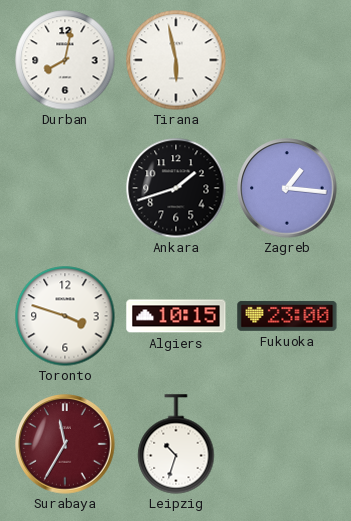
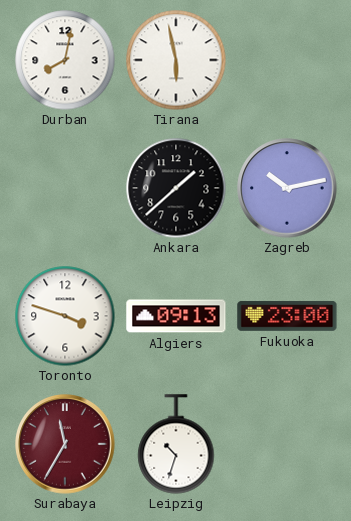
Ankara: 1:42 -> 1:38
Zagreb: 1:16 -> 10:13
Algiers: 10:15 -> 09:13
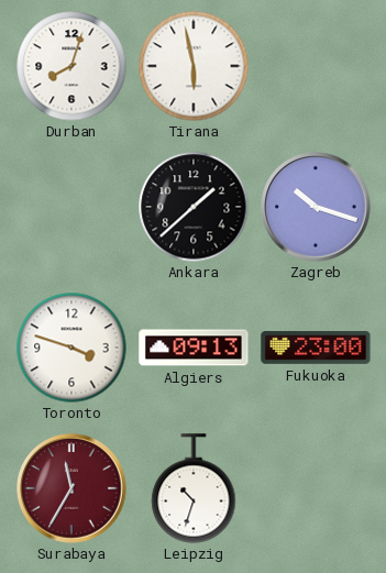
Durban: 8:02 -> 8:03
Zagreb: 10:13 -> 10:18
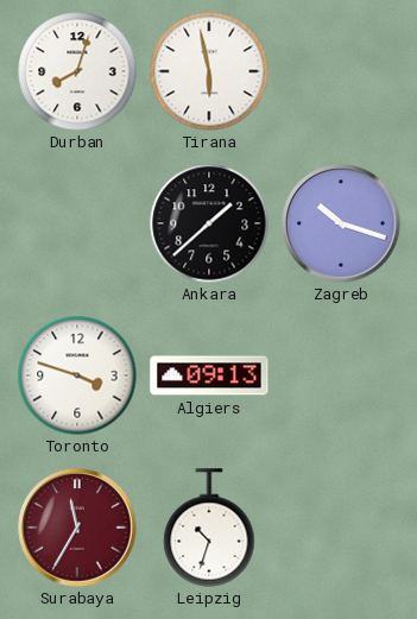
Fukuoka: 23:00 -> none
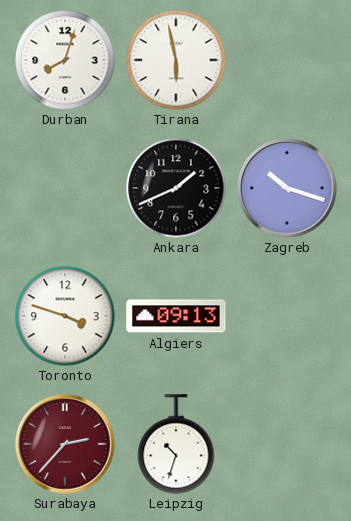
Ankara: 1:38 -> 1:41
Surabaya: 11:35 -> 2:37
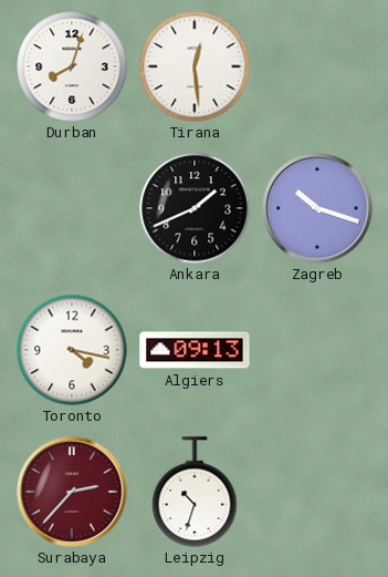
Tirana: 5:58 -> 12:29
Toronto: 3:48 -> 4:17
